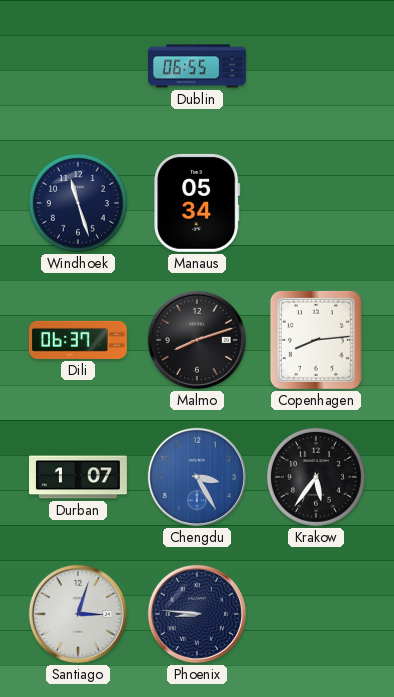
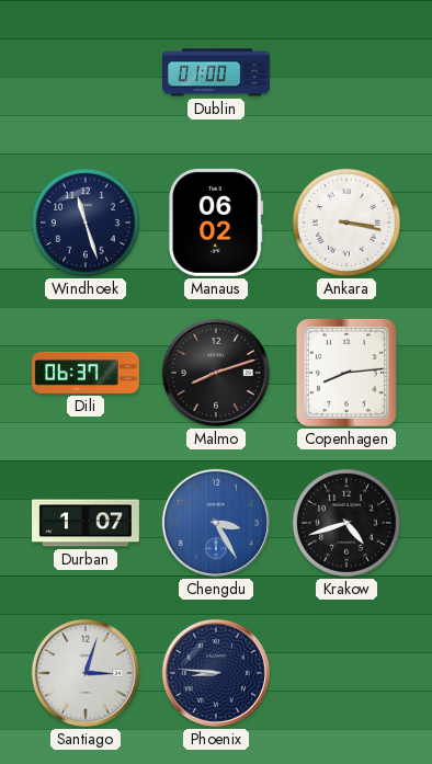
Dublin: 06:55 -> 01:00
Manaus: 05:34 -> 06:02
Ankara: none -> 3:17
Krakow: 5:36 -> 4:42
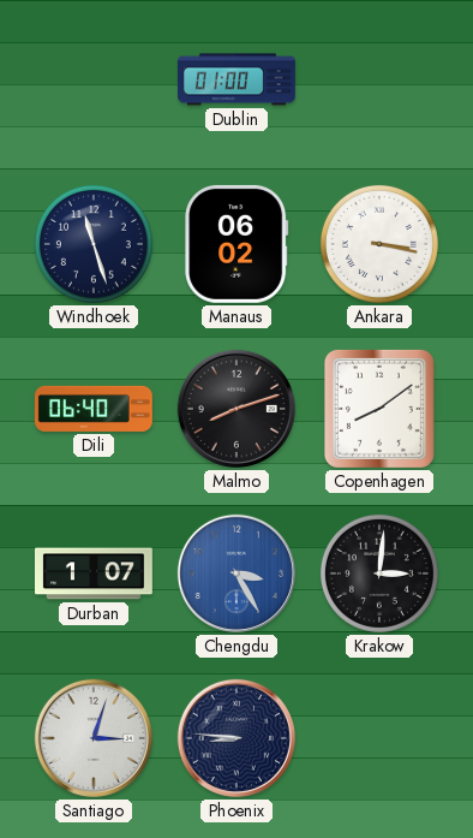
Dili: 06:37 -> 06:40
Copenhagen: 8:14 -> 8:09
Krakow: 4:42 -> 3:01
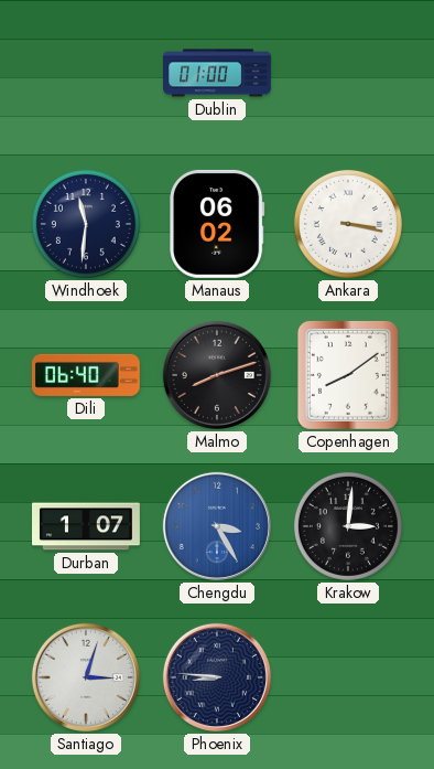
Windhoek: 11:27 -> 11:31
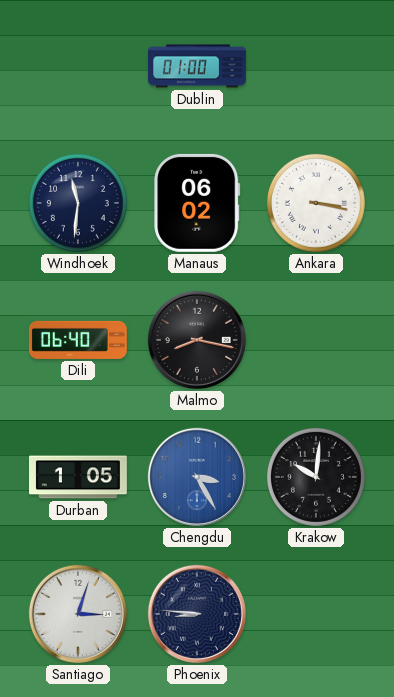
Malmo: 8:12 -> 8:17
Copenhagen: 8:09 -> none
Durban: 1:07 -> 1:05
Krakow: 3:01 -> 10:01
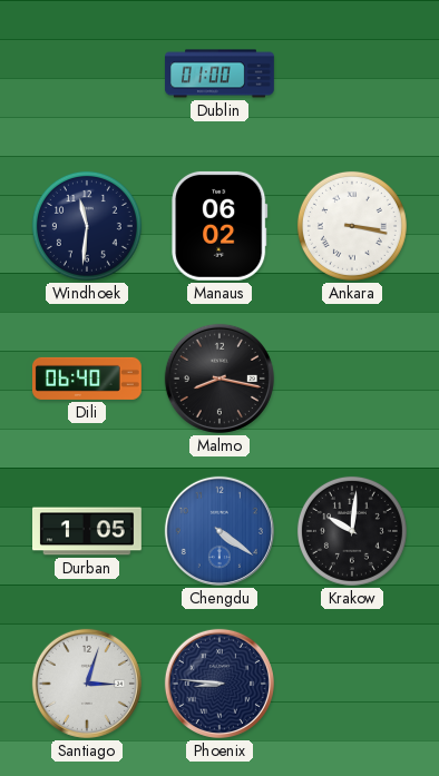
Chengdu: 3:25 -> 4:21
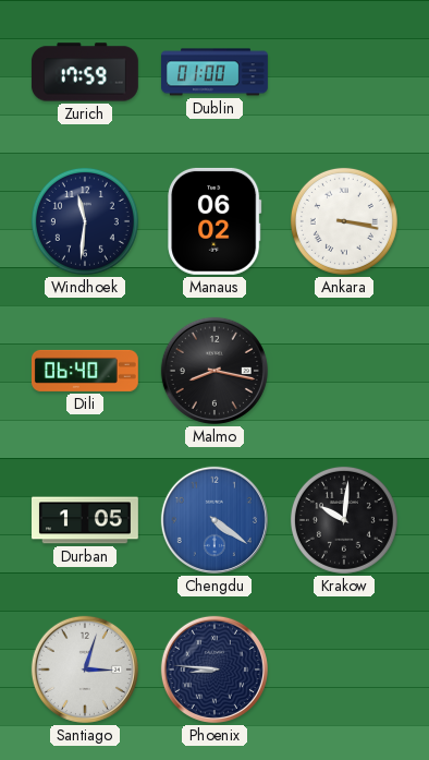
Zurich: none -> 17:59
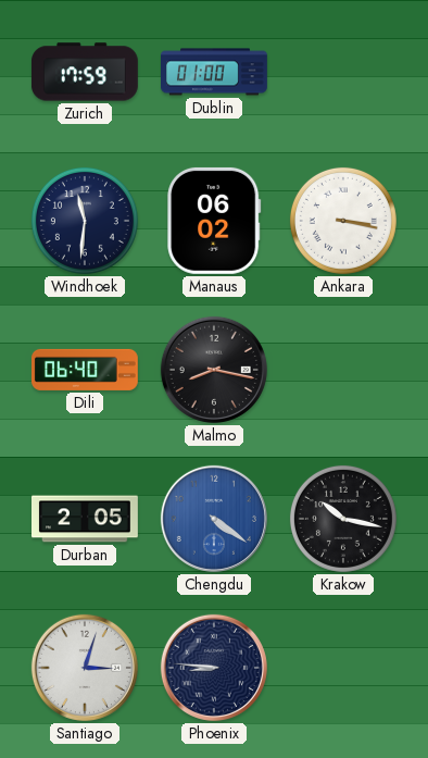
Durban: 1:05 -> 2:05
Krakow: 10:01 -> 10:17
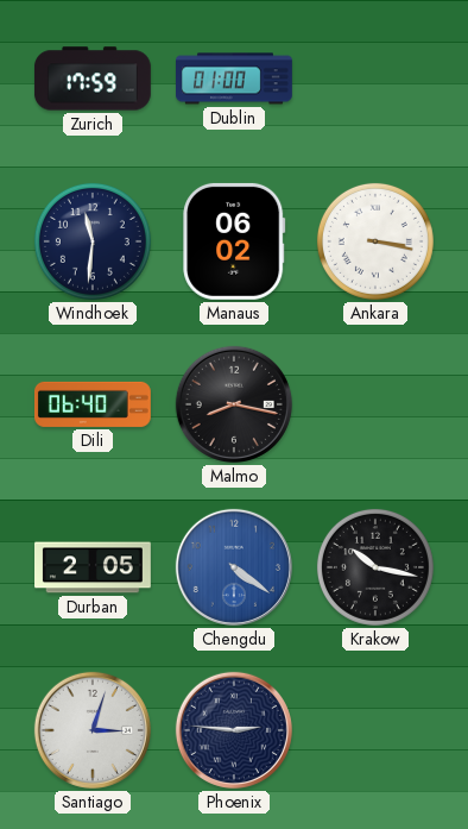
Phoenix: 8:46 -> 2:46
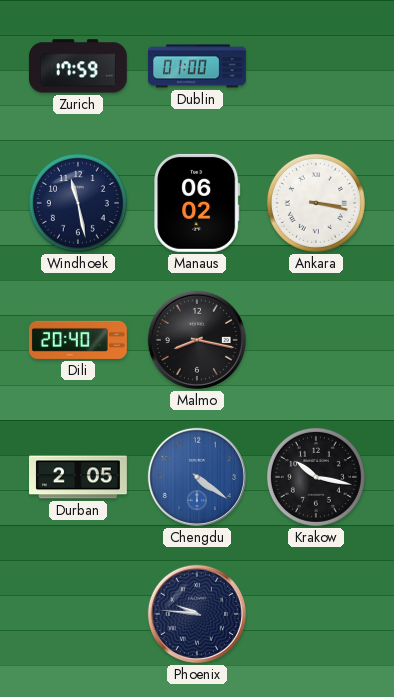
Windhoek: 11:31 -> 11:28
Dili: 06:40 -> 20:40
Santiago: 3:03 -> none
Phoenix: 2:46 -> 9:46
